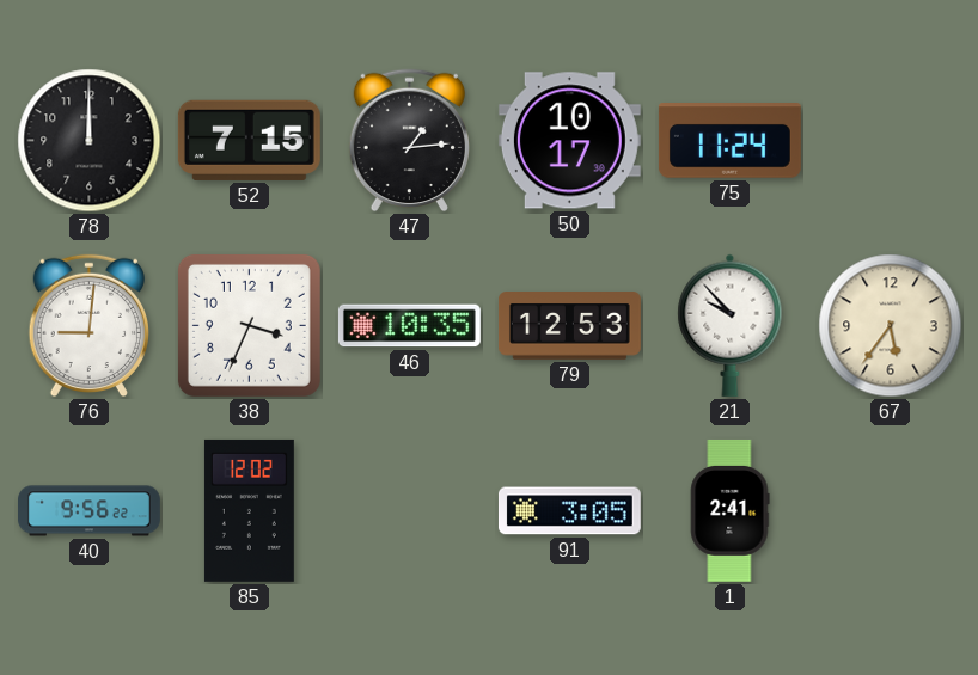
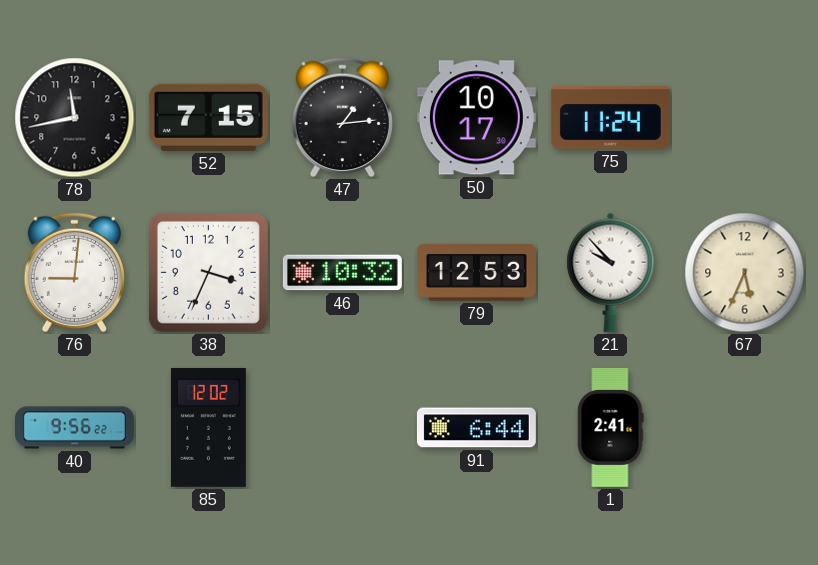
78: 12:00 -> 11:43
46: 10:35 -> 10:32
67: 5:36 -> 5:34
91: 3:05 -> 6:44
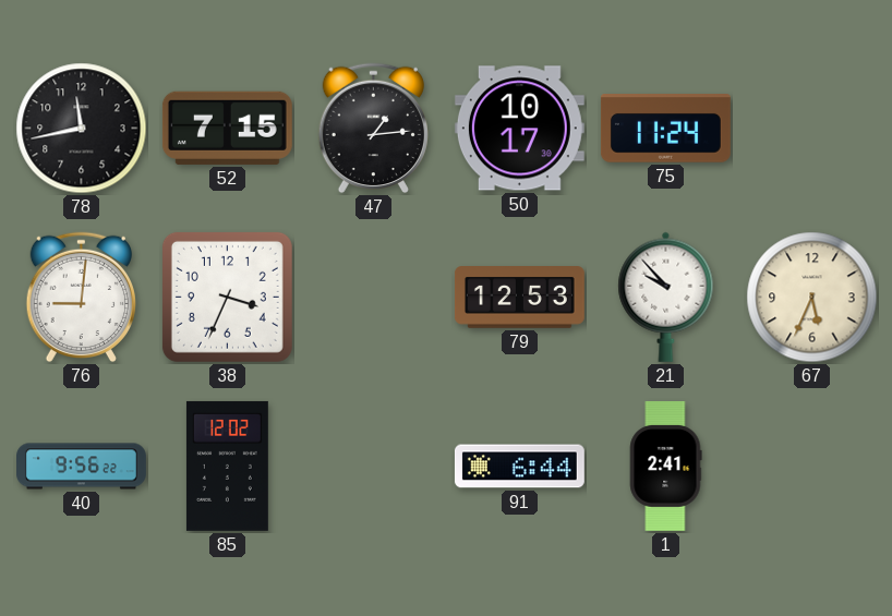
46: 10:32 -> none
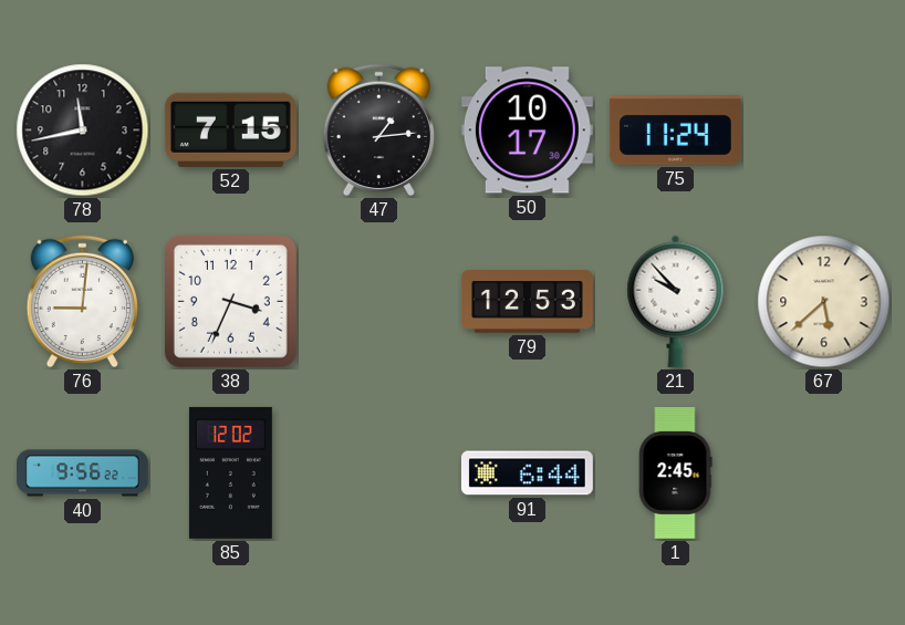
67: 5:34 -> 5:38
1: 2:41 -> 2:45
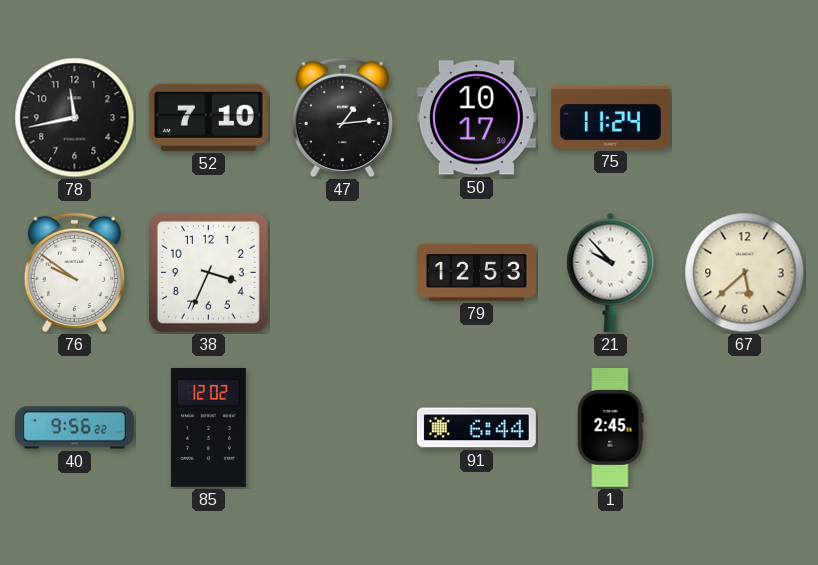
52: 7:15 -> 7:10
76: 9:01 -> 9:51
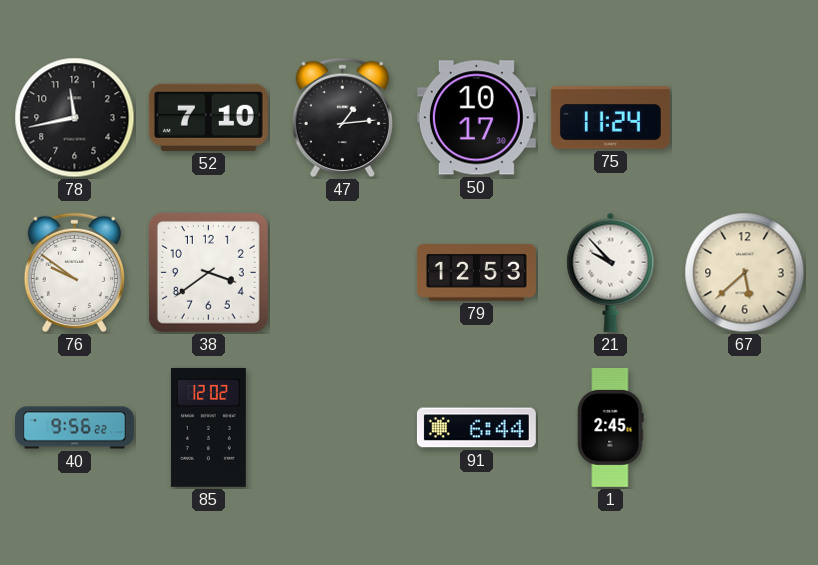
38: 3:34 -> 3:39
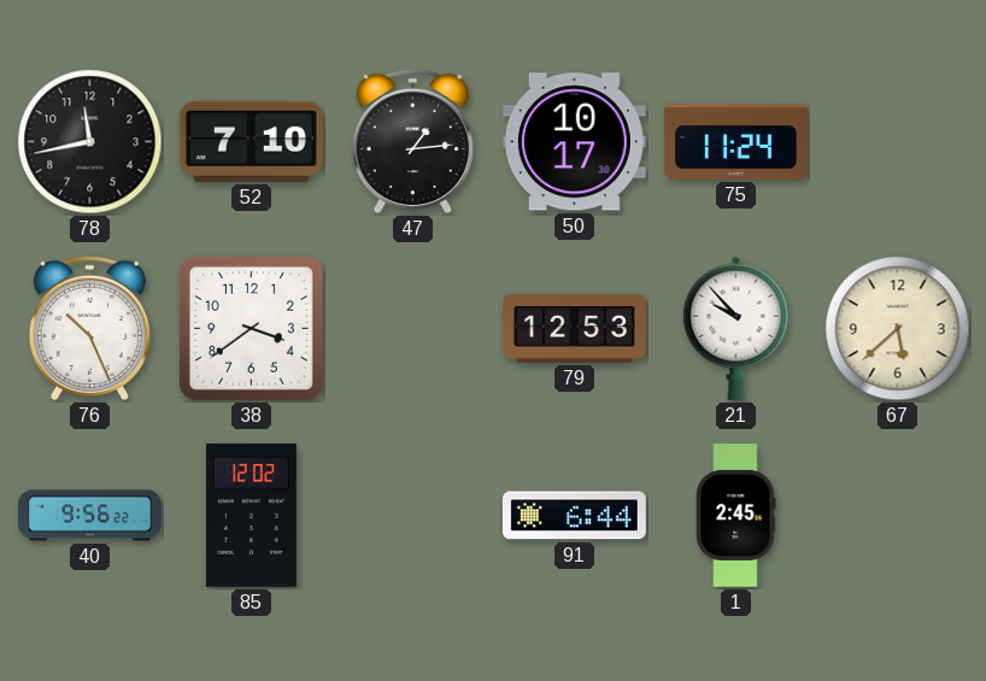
76: 9:51 -> 10:26
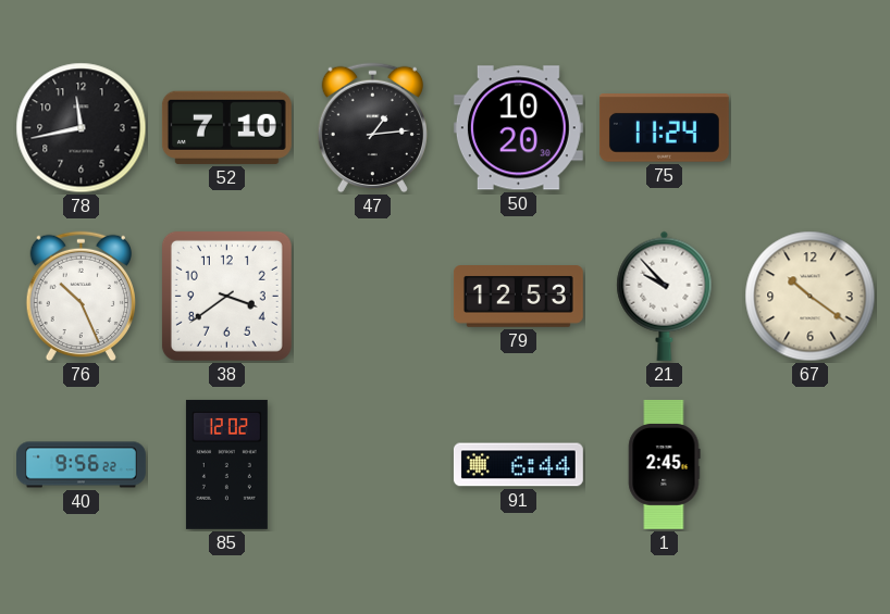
50: 10:17 -> 10:20
67: 5:38 -> 10:21
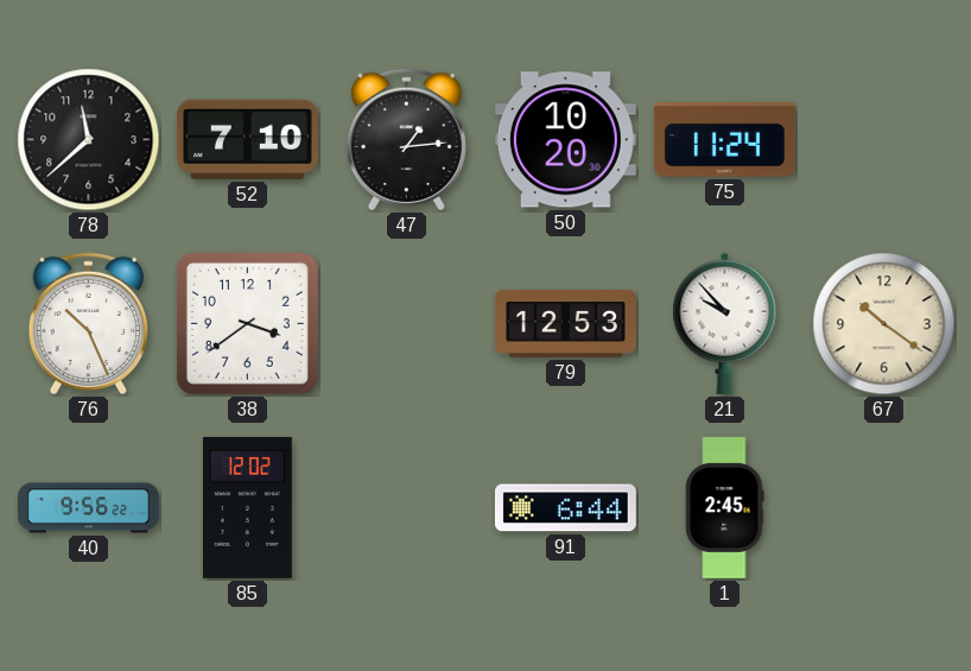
78: 11:43 -> 11:38
